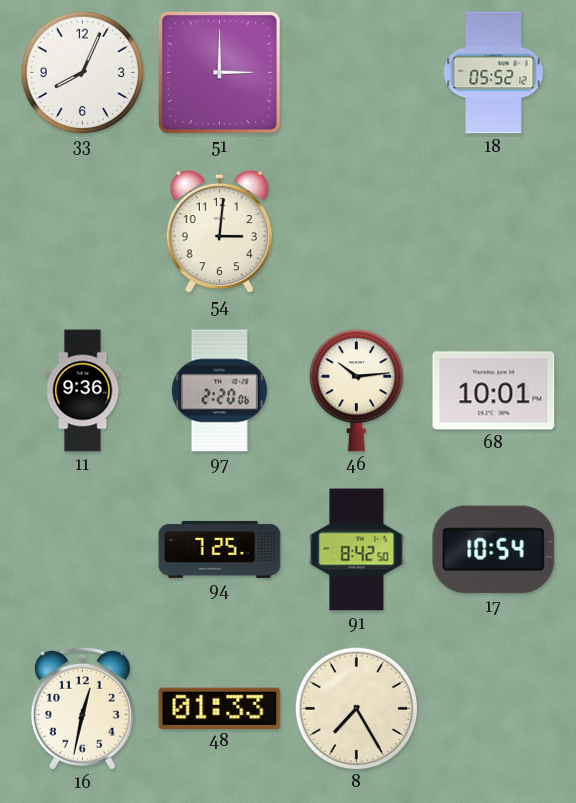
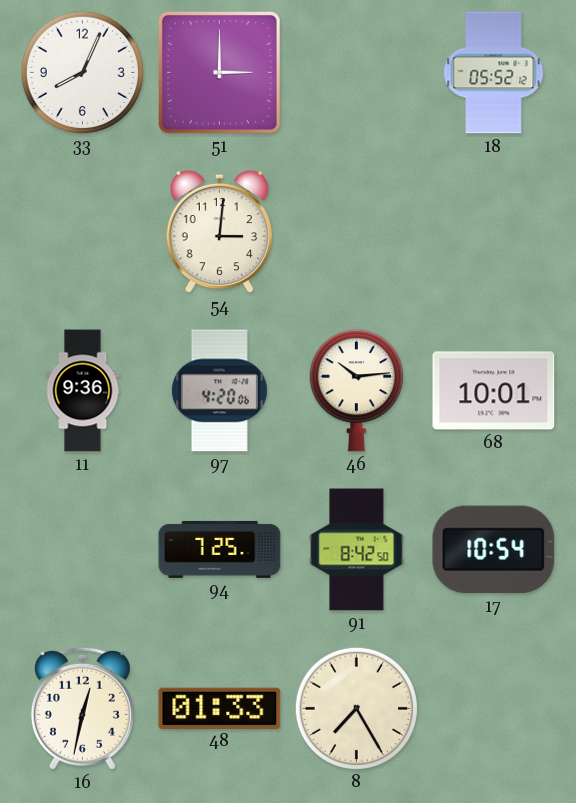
97: 2:20 -> 4:20
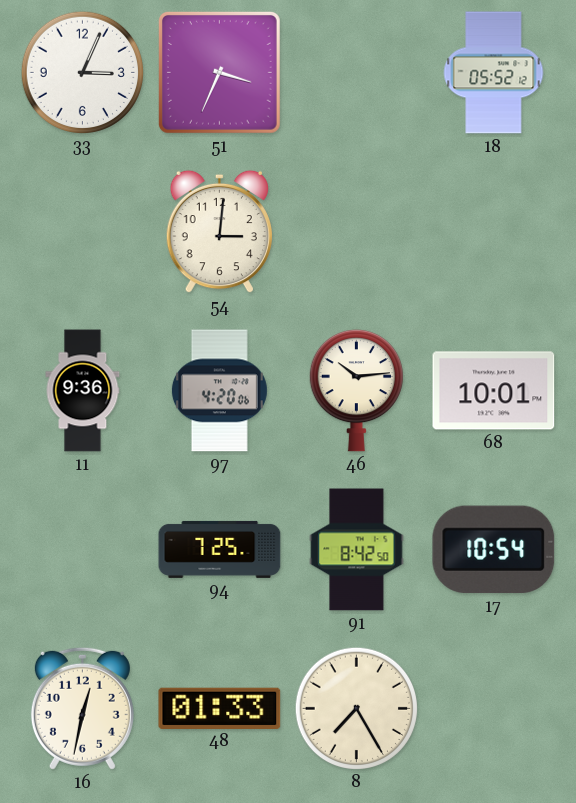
33: 8:04 -> 3:04
51: 3:00 -> 3:34
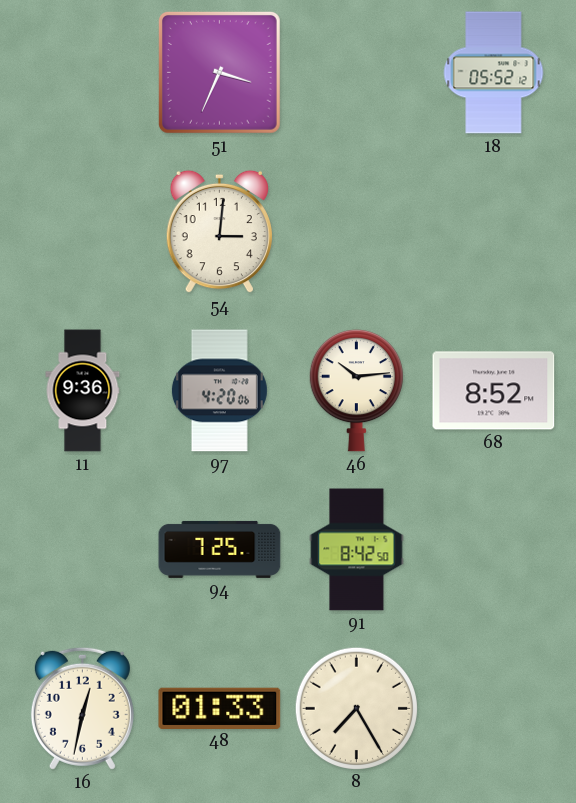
33: 3:04 -> none
68: 10:01 -> 8:52
17: 10:54 -> none
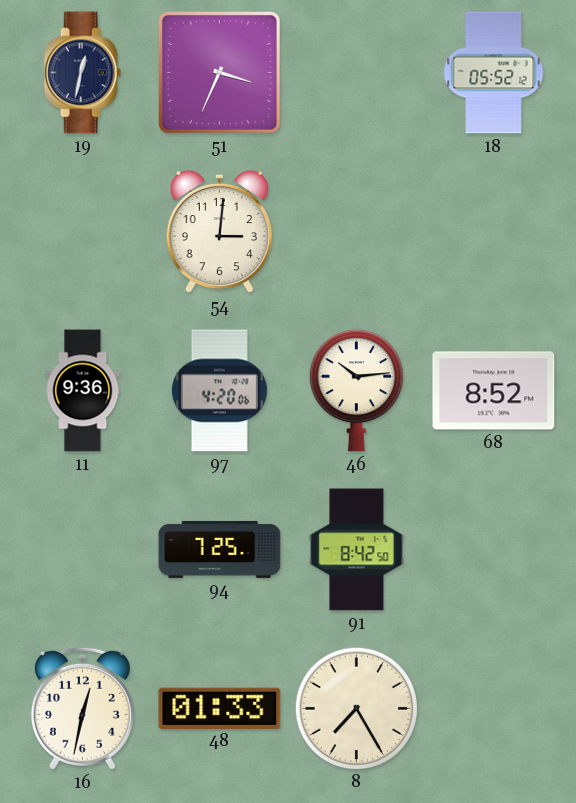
19: none -> 12:32
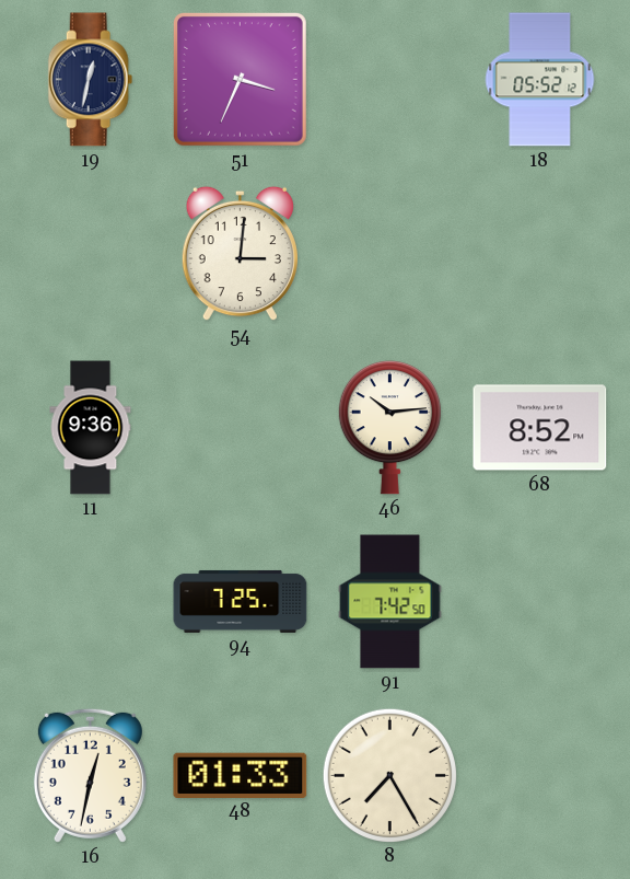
97: 4:20 -> none
91: 8:42 -> 7:42
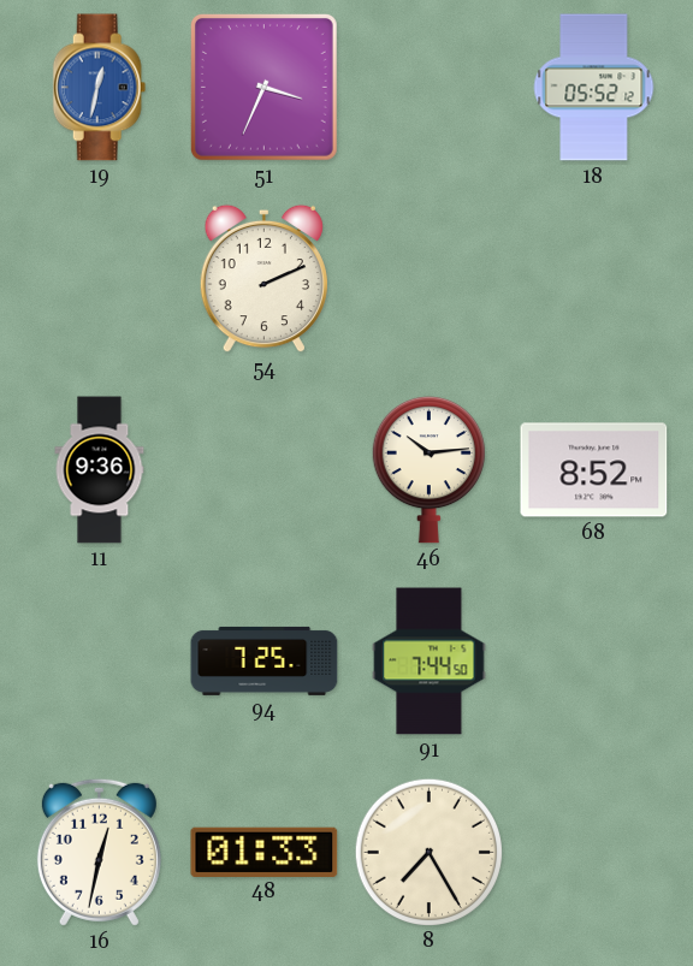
19 dial: navy -> blue
54: 3:01 -> 2:11
91: 7:42 -> 7:44
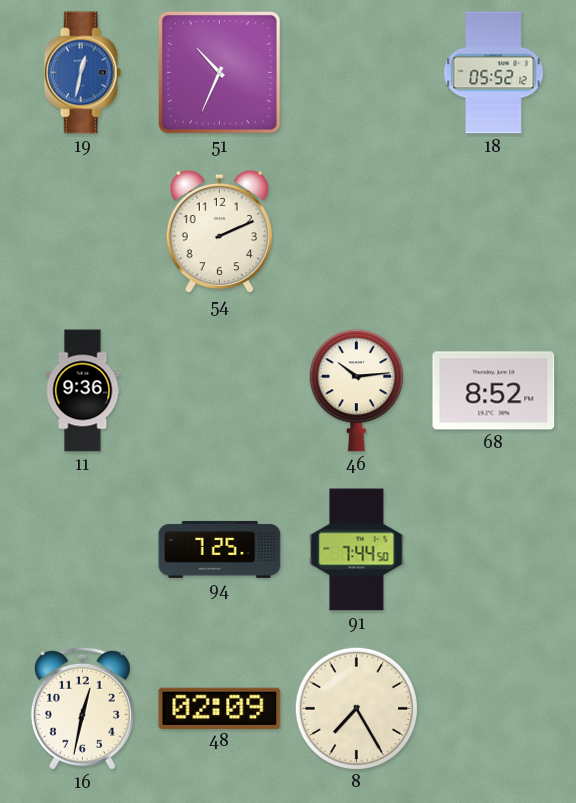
51: 3:34 -> 10:34
48: 01:33 -> 02:09
